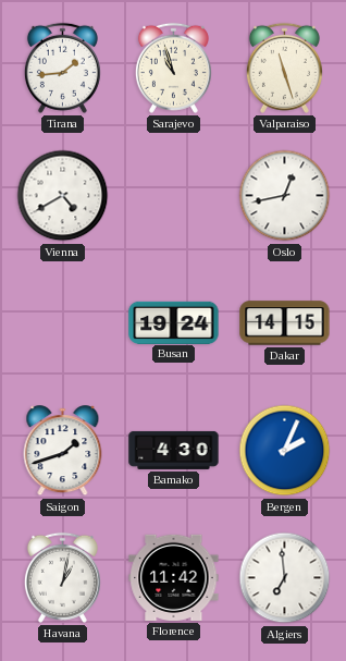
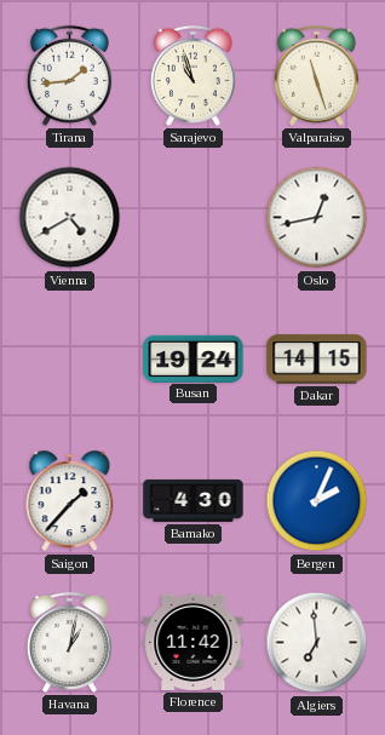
Saigon: 1:42 -> 1:37
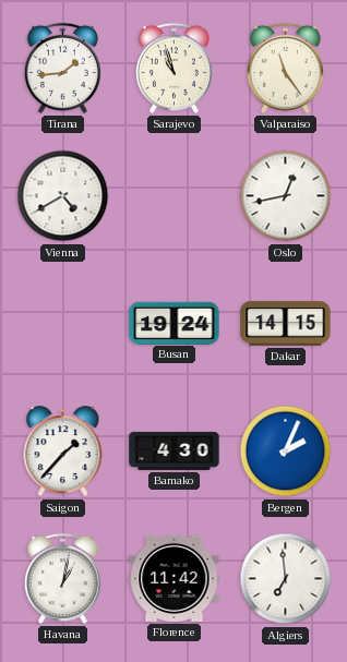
Valparaiso: 11:27 -> 11:24
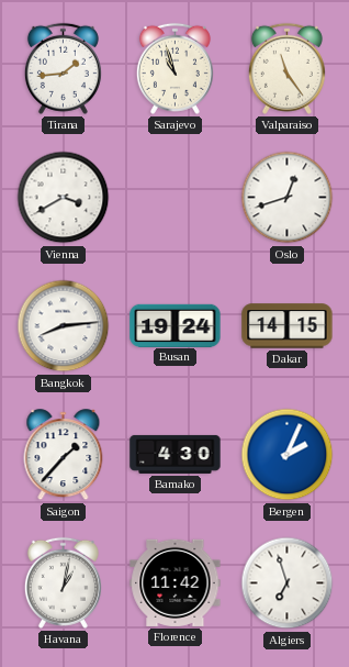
Vienna: 4:40 -> 3:40
Oslo: 12:43 -> 12:42
Bangkok: none -> 8:14
Algiers: 6:59 -> 6:57
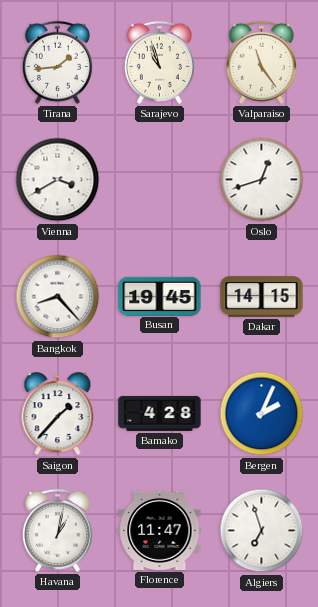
Bangkok: 8:14 -> 8:23
Busan: 19:24 -> 19:45
Bamako: 4:30 -> 4:28
Florence: 11:42 -> 11:47
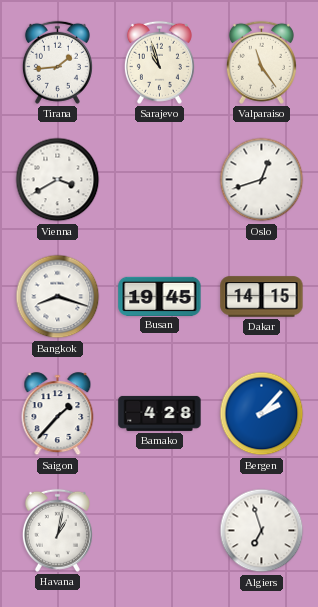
Bangkok: 8:23 -> 8:18
Bergen: 2:04 -> 2:07
Florence: 11:47 -> none
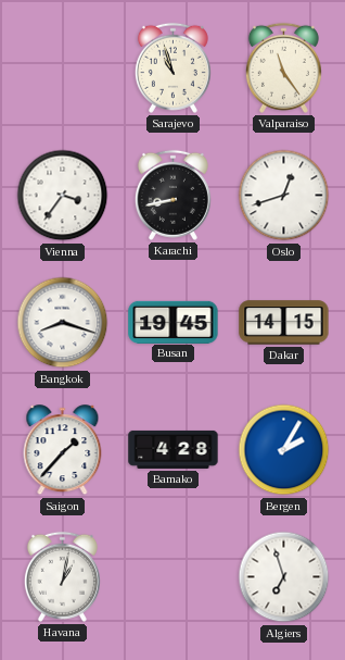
Tirana: 1:44 -> none
Vienna: 3:40 -> 3:36
Karachi: none -> 8:43
Bergen: 2:07 -> 2:05
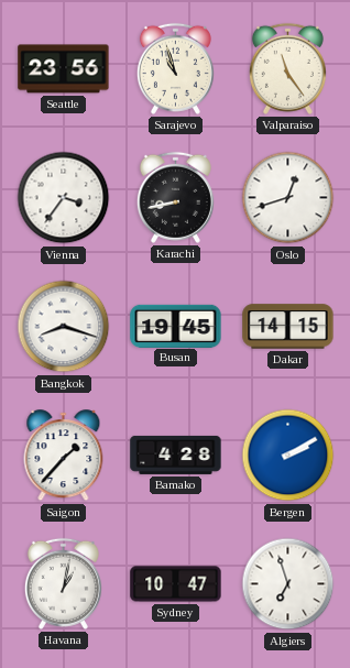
Seattle: none -> 23:56
Bergen: 2:05 -> 2:10
Sydney: none -> 10:47
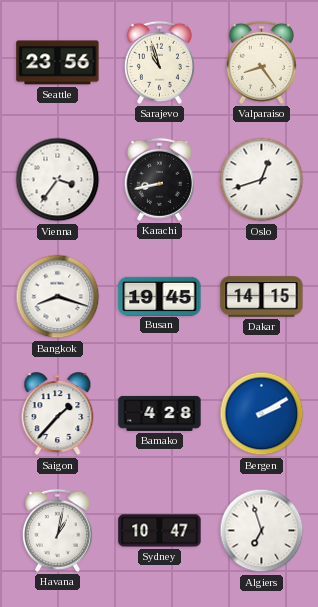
Valparaiso: 11:24 -> 8:24
